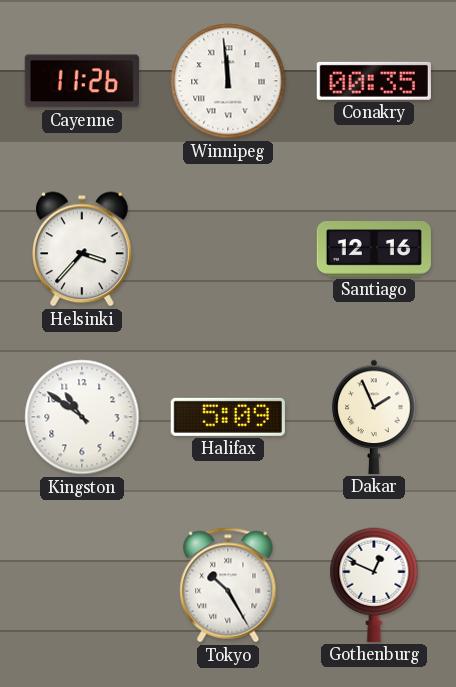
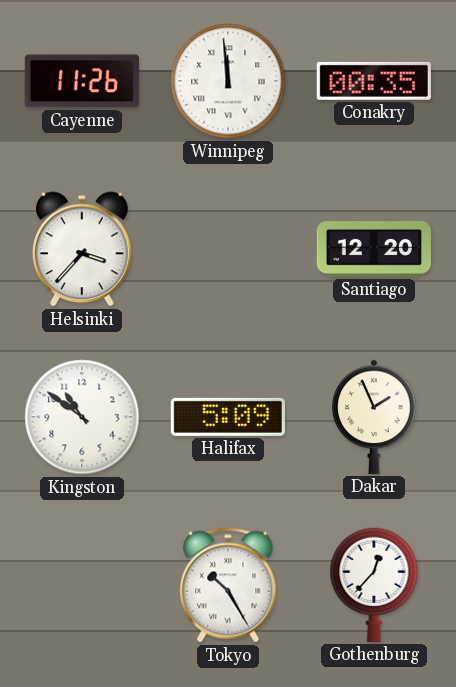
Santiago: 12:16 -> 12:20
Gothenburg: 12:49 -> 12:37
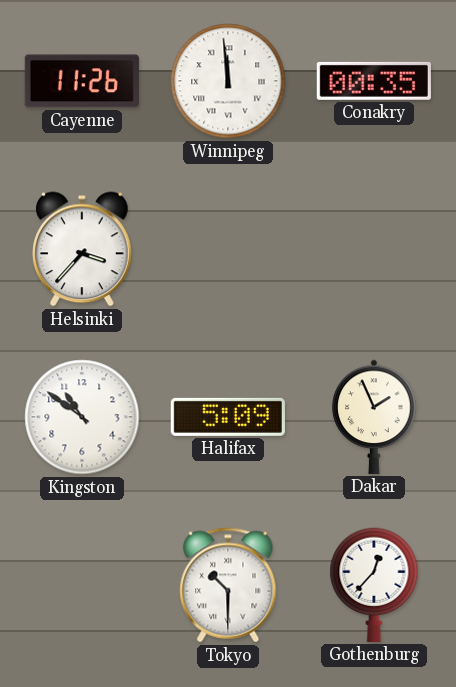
Santiago: 12:20 -> none
Tokyo: 10:25 -> 10:30
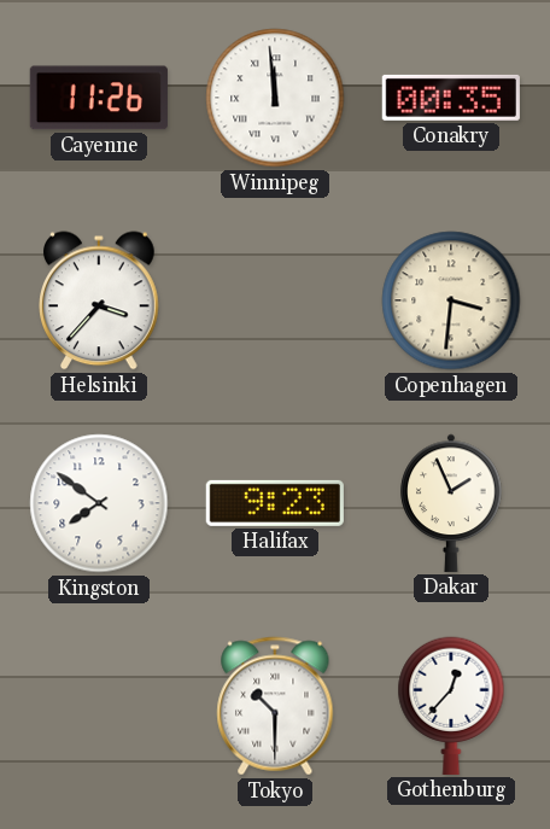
Copenhagen: none -> 3:31
Kingston: 10:51 -> 7:51
Halifax: 5:09 -> 9:23
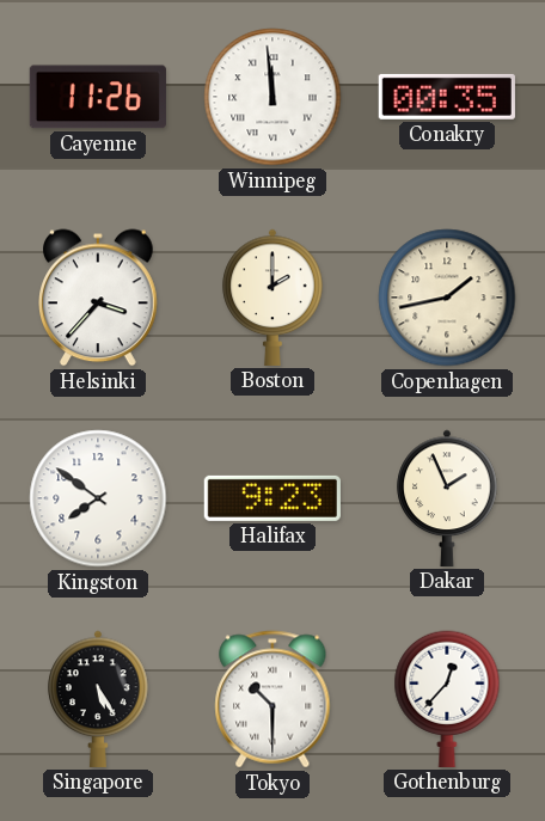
Boston: none -> 2:00
Copenhagen: 3:31 -> 1:43
Singapore: none -> 5:25
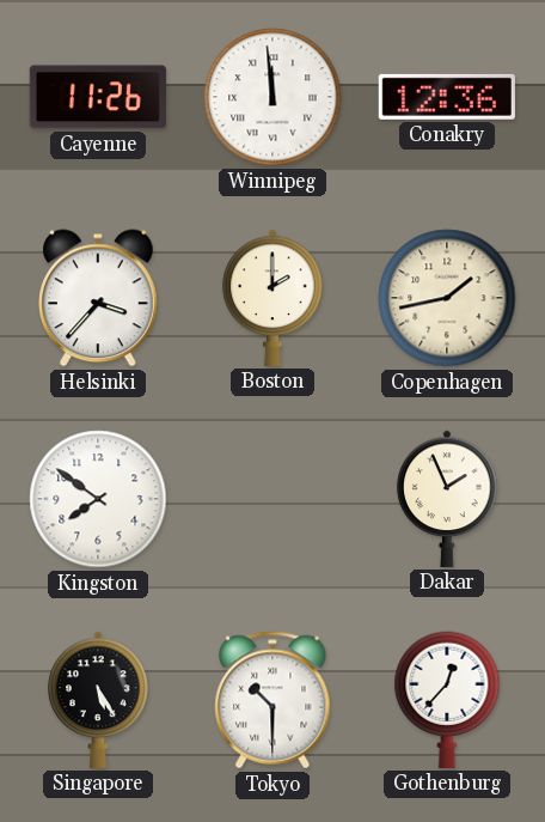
Conakry: 00:35 -> 12:36
Halifax: 9:23 -> none
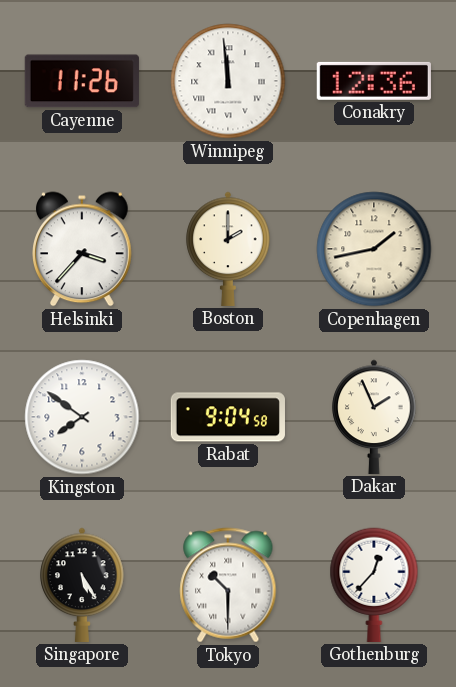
Rabat: none -> 9:04
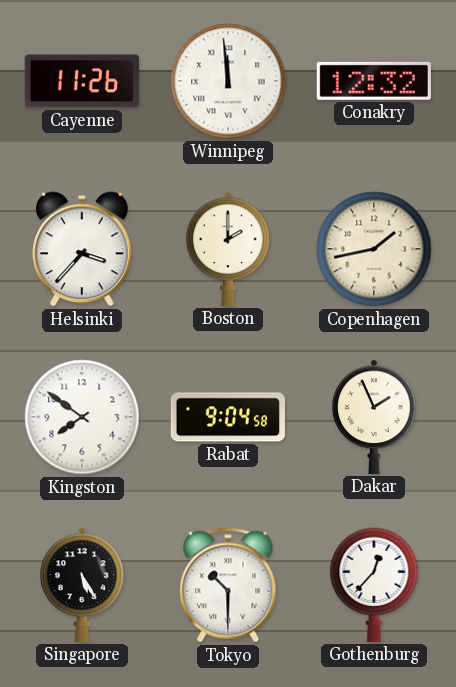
Conakry: 12:36 -> 12:32
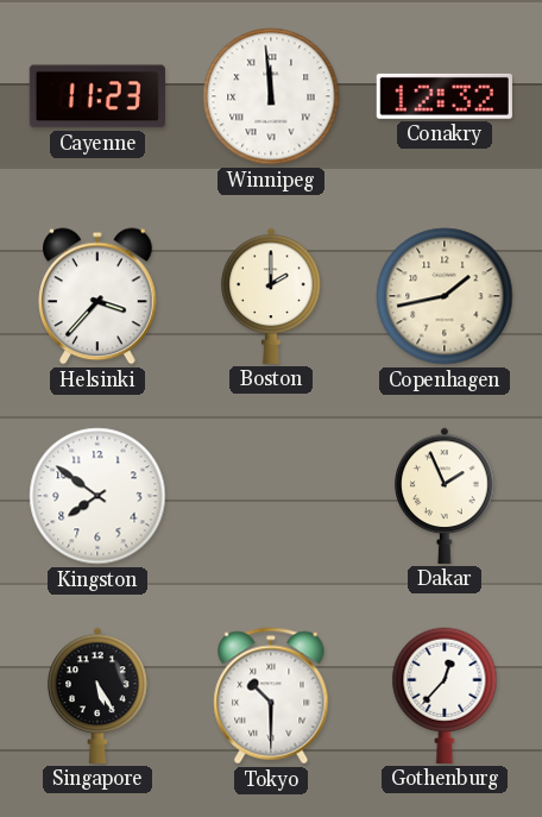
Cayenne: 11:26 -> 11:23
Rabat: 9:04 -> none
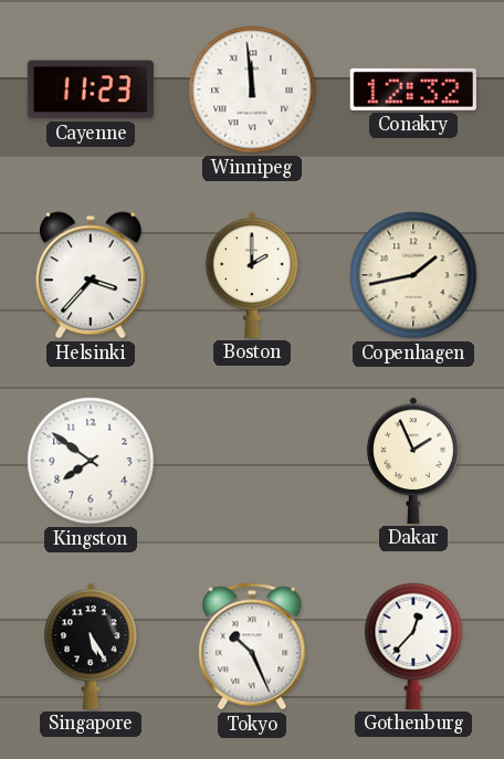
Tokyo: 10:30 -> 10:26
